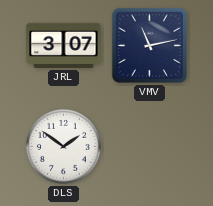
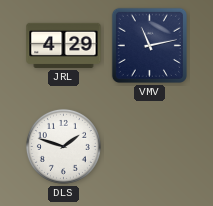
JRL: 3:07 -> 4:29
DLS: 1:51 -> 1:48
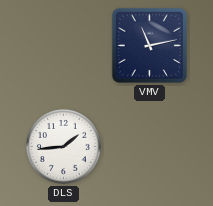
JRL: 4:29 -> none
DLS: 1:48 -> 1:44
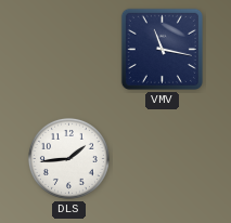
VMV: 11:13 -> 11:17
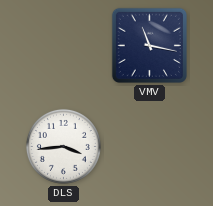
DLS: 1:44 -> 3:44
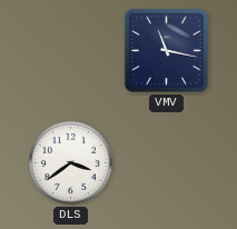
DLS: 3:44 -> 3:39
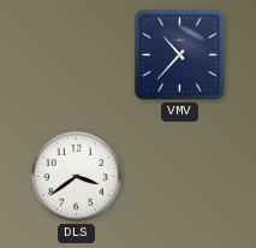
VMV: 11:17 -> 10:37
